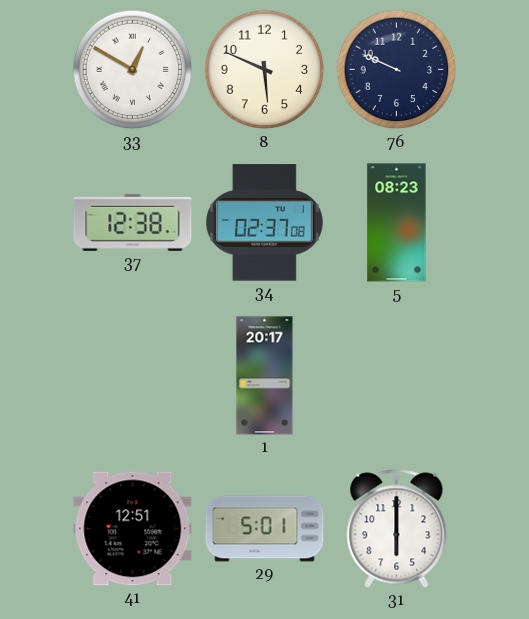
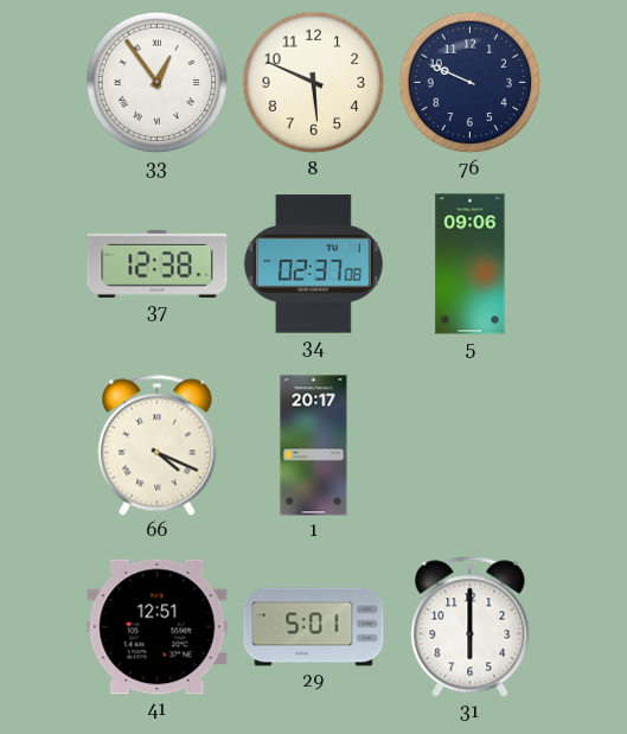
33: 12:50 -> 12:54
5: 08:23 -> 09:06
66: none -> 4:19
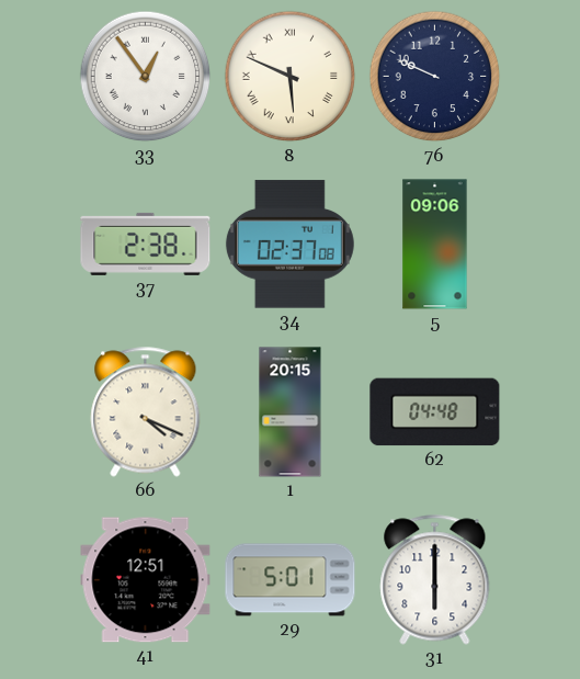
8 numerals: Arabic -> Roman
37: 12:38 -> 2:38
1: 20:17 -> 20:15
62: none -> 04:48
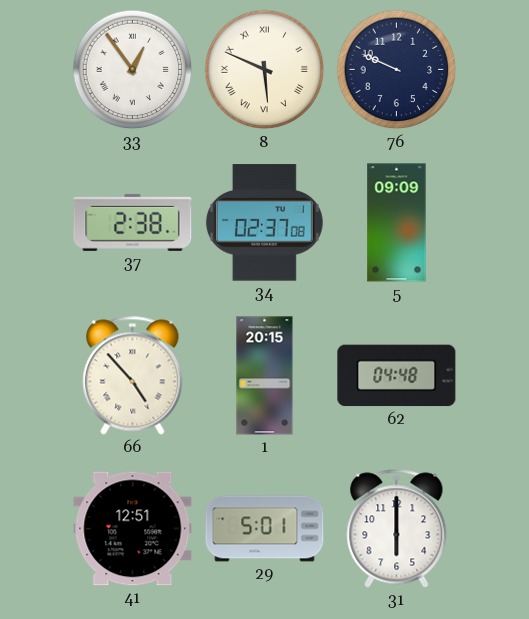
5: 09:06 -> 09:09
66: 4:19 -> 4:53
